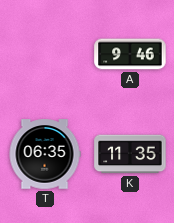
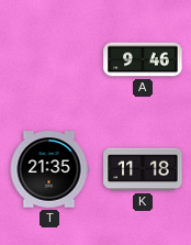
T: 06:35 -> 21:35
K: 11:35 -> 11:18
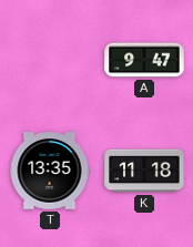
A: 9:46 -> 9:47
T: 21:35 -> 13:35
